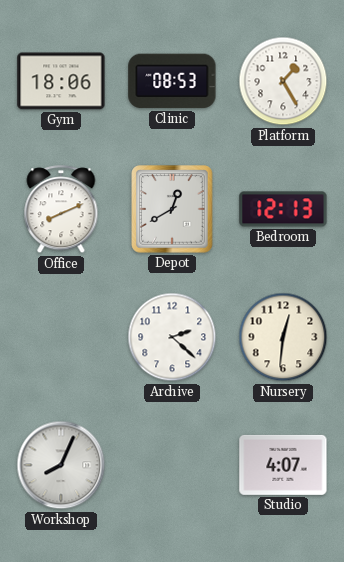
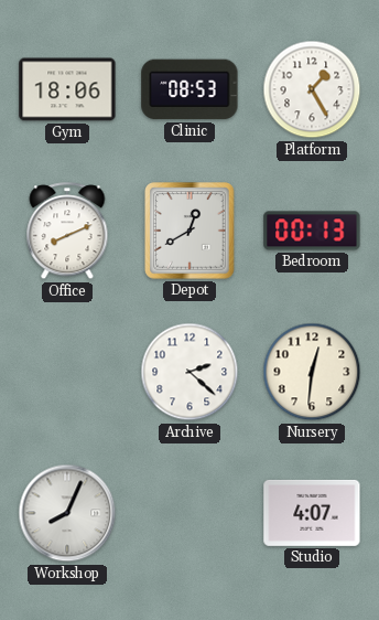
Bedroom: 12:13 -> 00:13
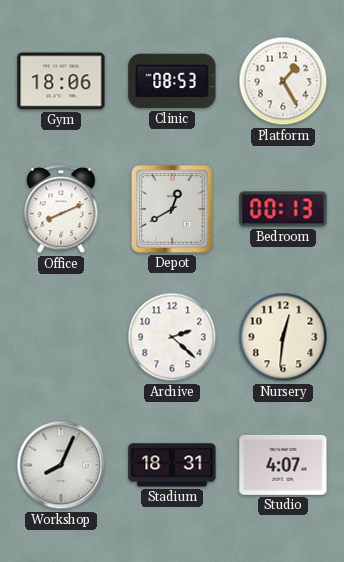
Stadium: none -> 18:31
